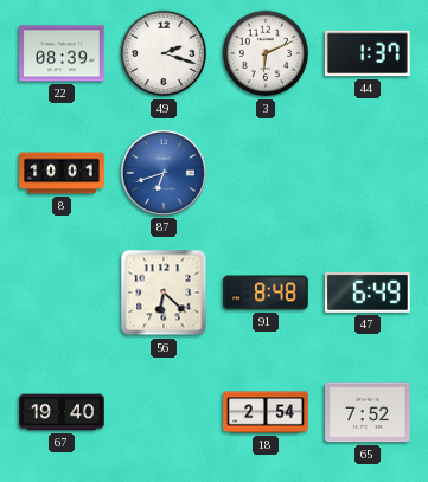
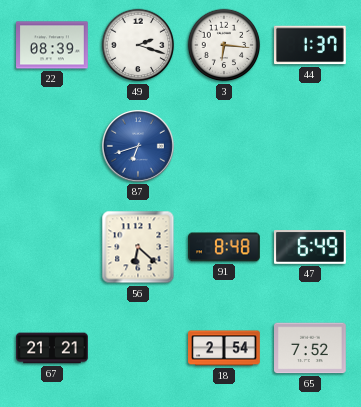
3: 6:11 -> 6:16
8: 10:01 -> none
67: 19:40 -> 21:21
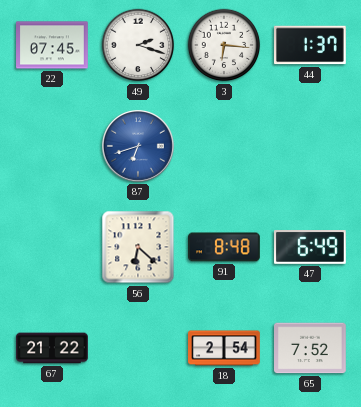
22: 08:39 -> 07:45
67: 21:21 -> 21:22
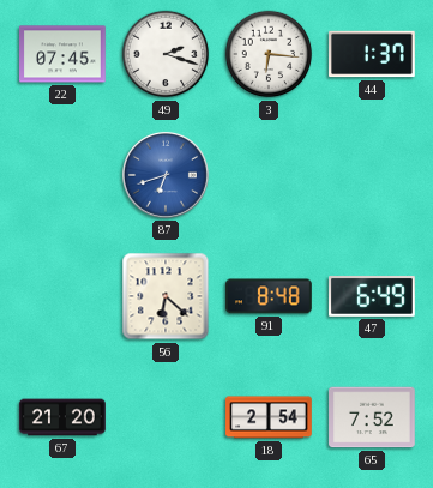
67: 21:22 -> 21:20
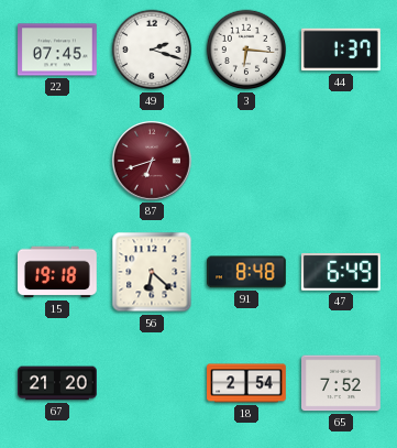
87 dial: blue -> burgundy
15: none -> 19:18
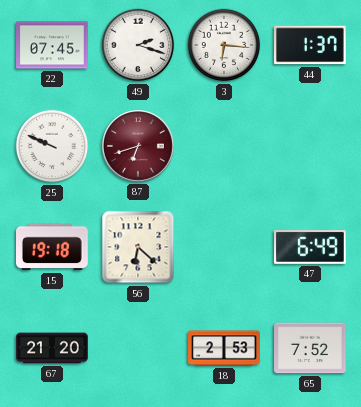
25: none -> 9:49
91: 8:48 -> none
18: 2:54 -> 2:53
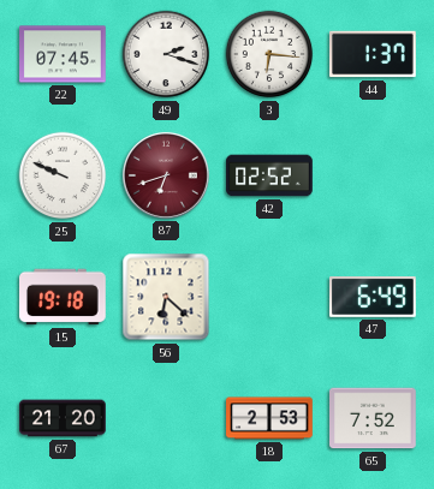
42: none -> 02:52
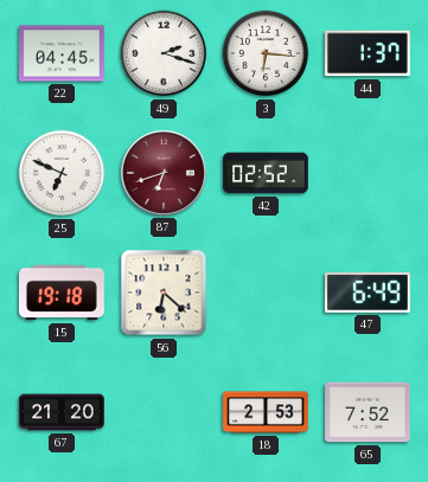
22: 07:45 -> 04:45
25: 9:49 -> 6:49
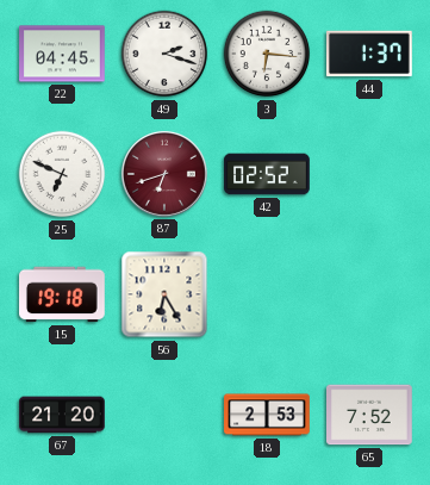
56: 6:22 -> 6:25
47: 6:49 -> none
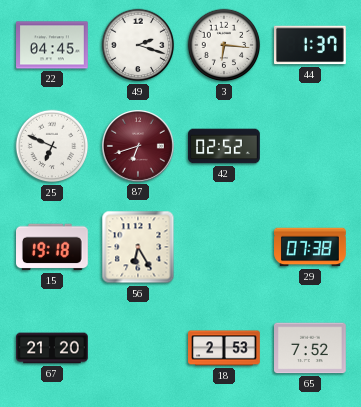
29: none -> 07:38
